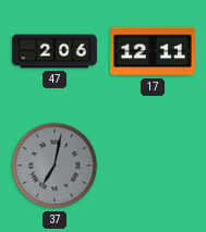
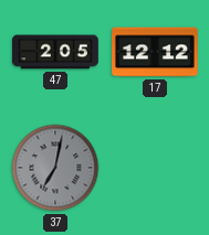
47: 2:06 -> 2:05
17: 12:11 -> 12:12
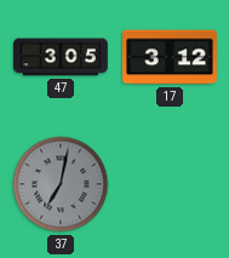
47: 2:05 -> 3:05
17: 12:12 -> 3:12
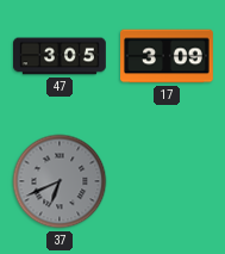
17: 3:12 -> 3:09
37: 7:02 -> 6:41
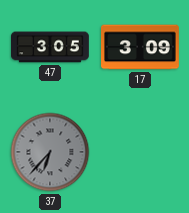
37: 6:41 -> 6:37
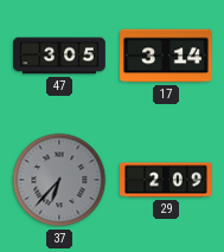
17: 3:09 -> 3:14
29: none -> 2:09
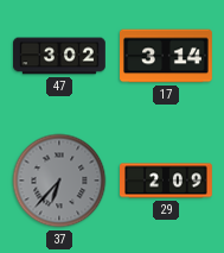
47: 3:05 -> 3:02
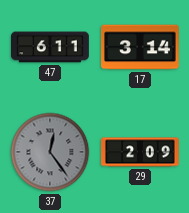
47: 3:02 -> 6:11
37: 6:37 -> 12:24
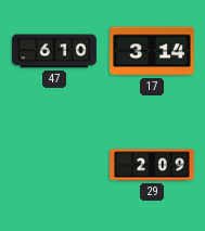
47: 6:11 -> 6:10
37: 12:24 -> none
